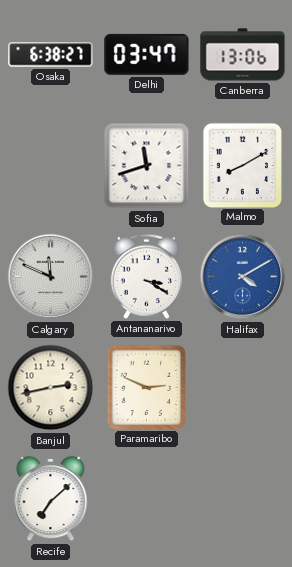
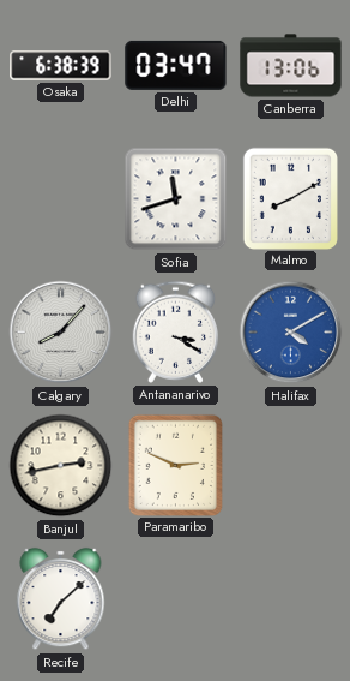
Osaka: 6:38:27 -> 6:38:39
Calgary: 11:49 -> 8:07
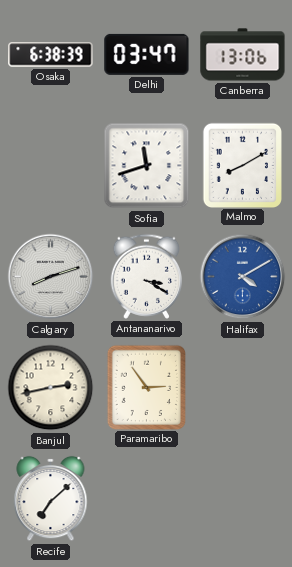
Calgary: 8:07 -> 8:12
Paramaribo: 2:49 -> 2:54
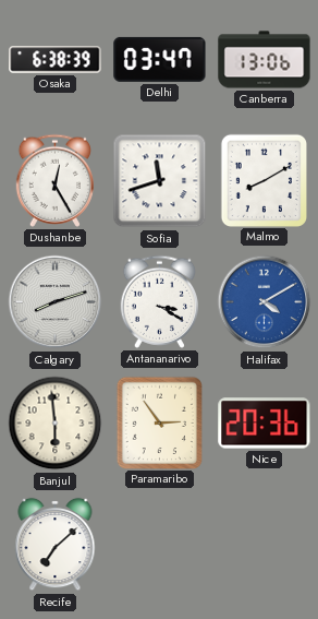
Dushanbe: none -> 12:25
Banjul: 2:43 -> 5:59
Nice: none -> 20:36
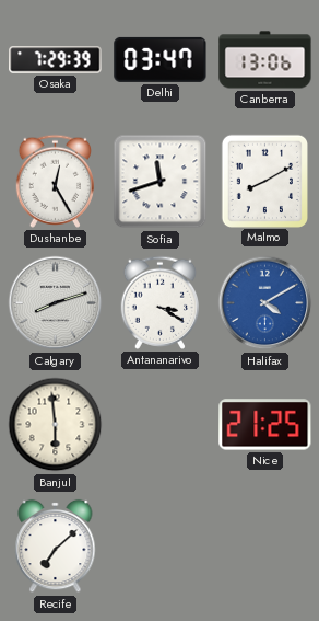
Osaka: 6:38 -> 7:29
Paramaribo: 2:54 -> none
Nice: 20:36 -> 21:25
